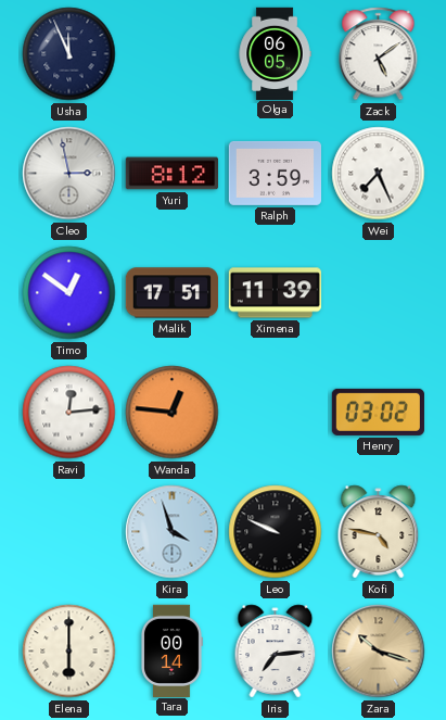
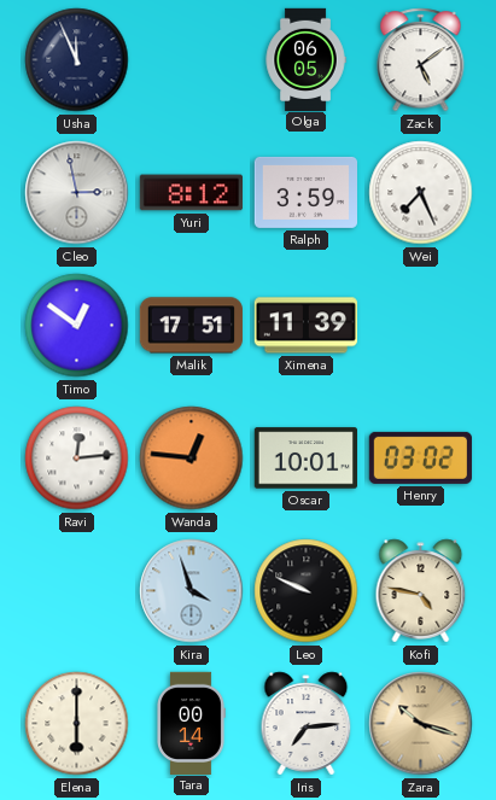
Oscar: none -> 10:01
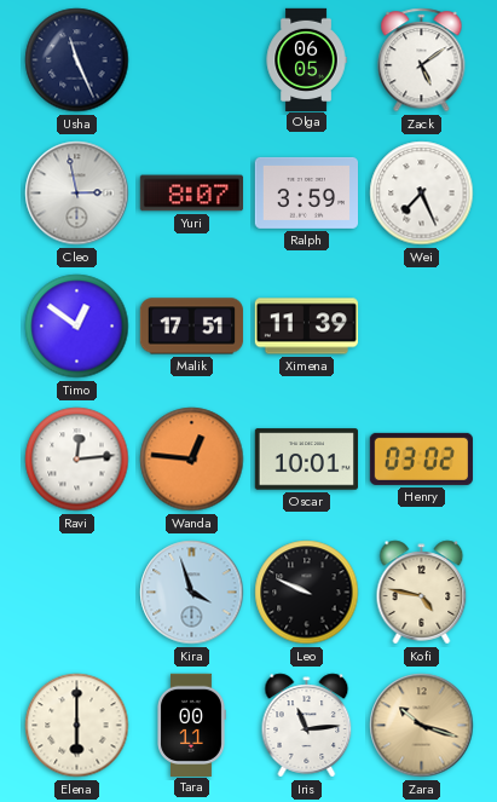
Usha: 11:56 -> 11:26
Yuri: 8:12 -> 8:07
Tara: 00:14 -> 00:11
Iris: 7:14 -> 11:14
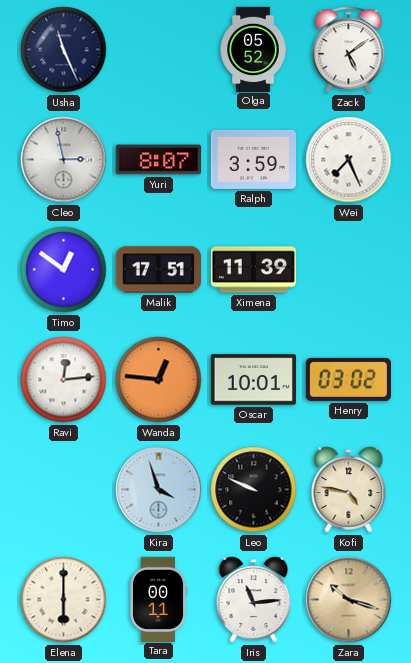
Olga: 06:05 -> 05:52
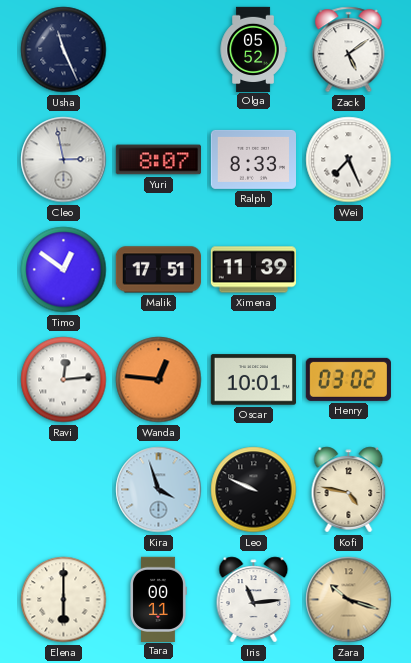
Ralph: 3:59 -> 8:33
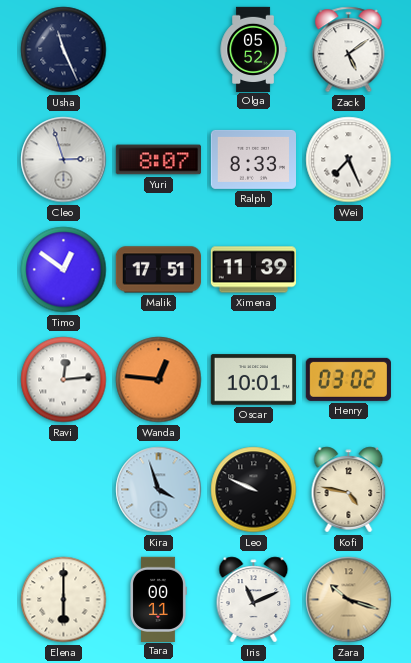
Cleo: 2:58 -> 2:57
Iris: 11:14 -> 11:11
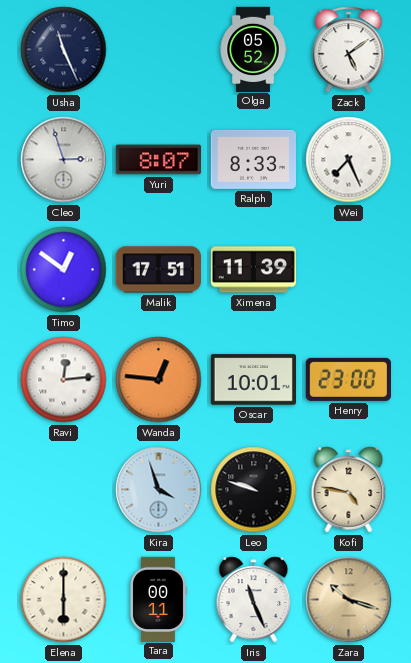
Henry: 03:02 -> 23:00
Leo: 9:49 -> 9:48
Iris: 11:11 -> 11:26
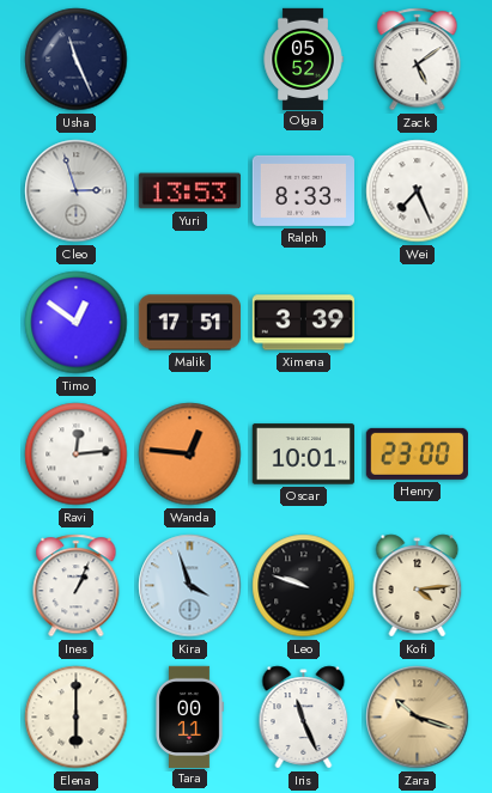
Yuri: 8:07 -> 13:53
Ximena: 11:39 -> 3:39
Ines: none -> 1:04
Kofi: 4:47 -> 4:14
